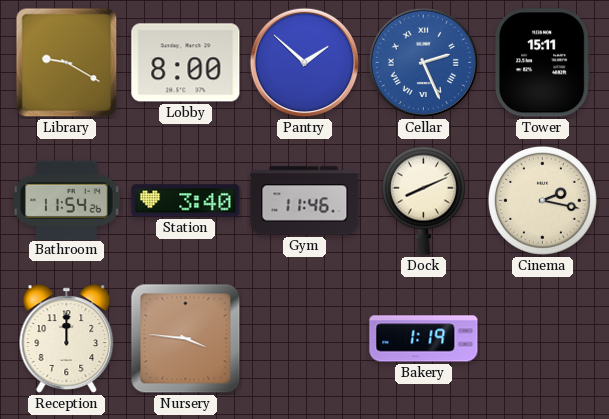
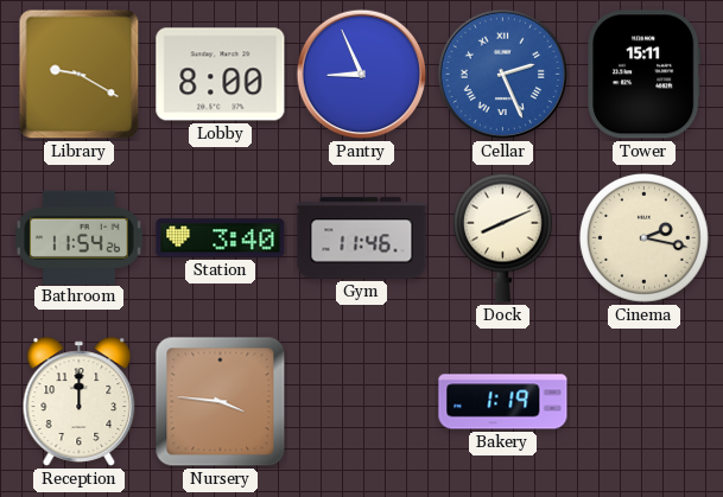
Pantry: 1:52 -> 8:56
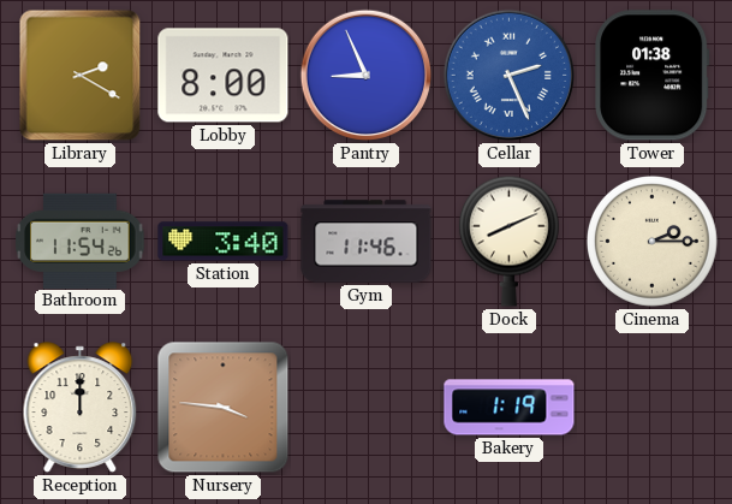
Library: 9:20 -> 2:20
Tower: 15:11 -> 01:38
Cinema: 2:17 -> 2:15
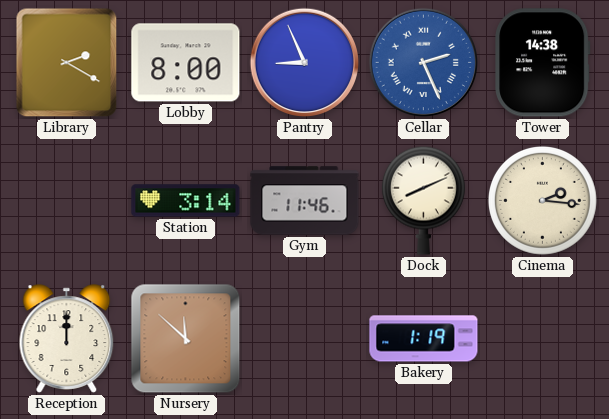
Tower: 01:38 -> 14:38
Bathroom: 11:54 -> none
Station: 3:40 -> 3:14
Cinema: 2:15 -> 2:16
Nursery: 3:46 -> 11:52
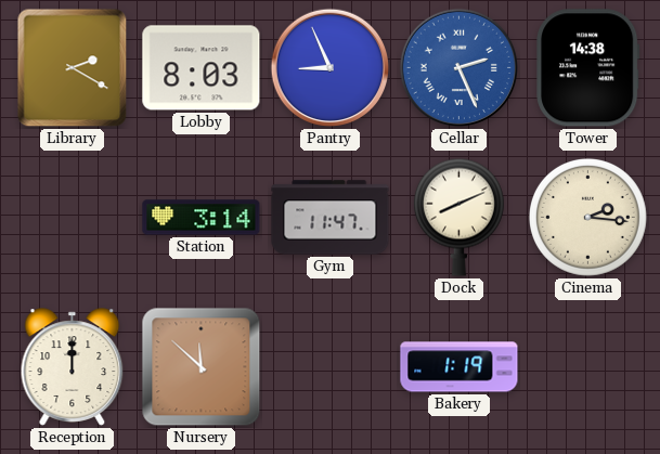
Lobby: 8:00 -> 8:03
Gym: 11:46 -> 11:47
